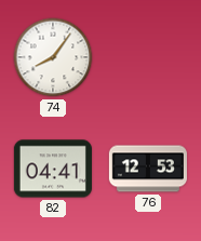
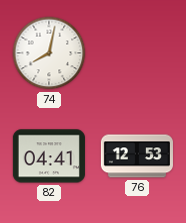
74: 8:06 -> 8:02
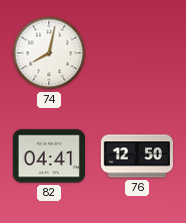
76: 12:53 -> 12:50
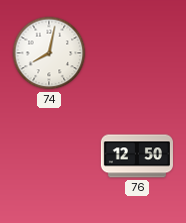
82: 04:41 -> none
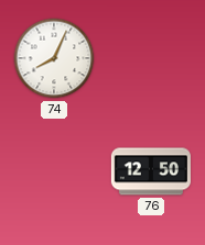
74: 8:02 -> 8:04
